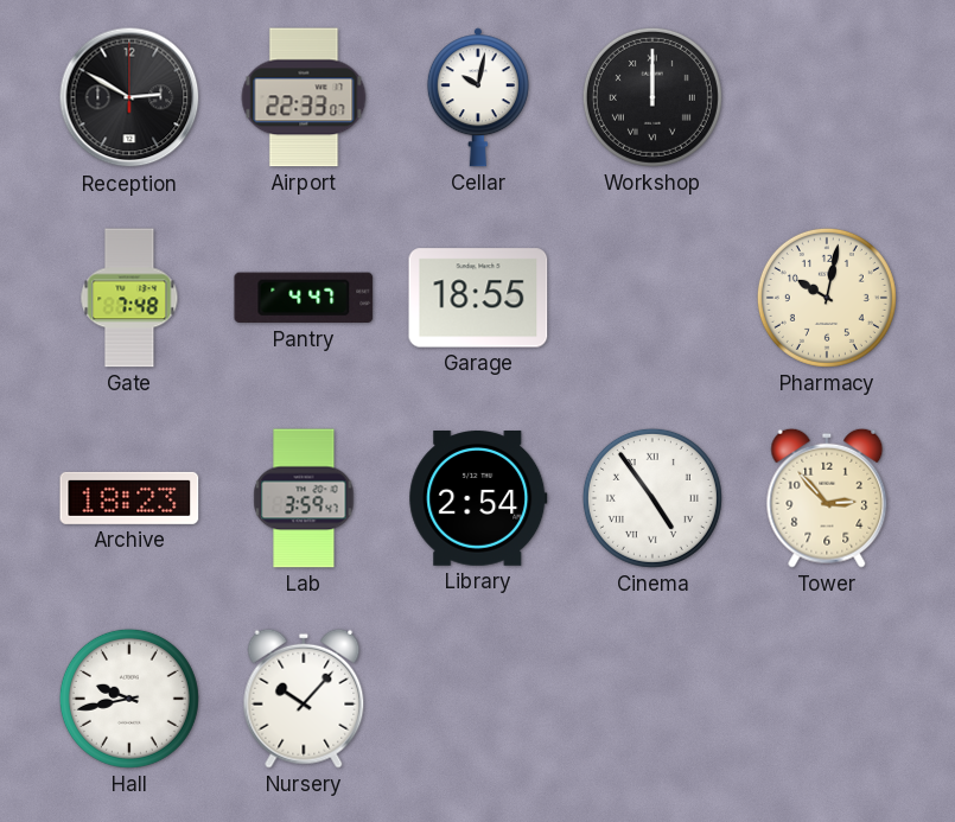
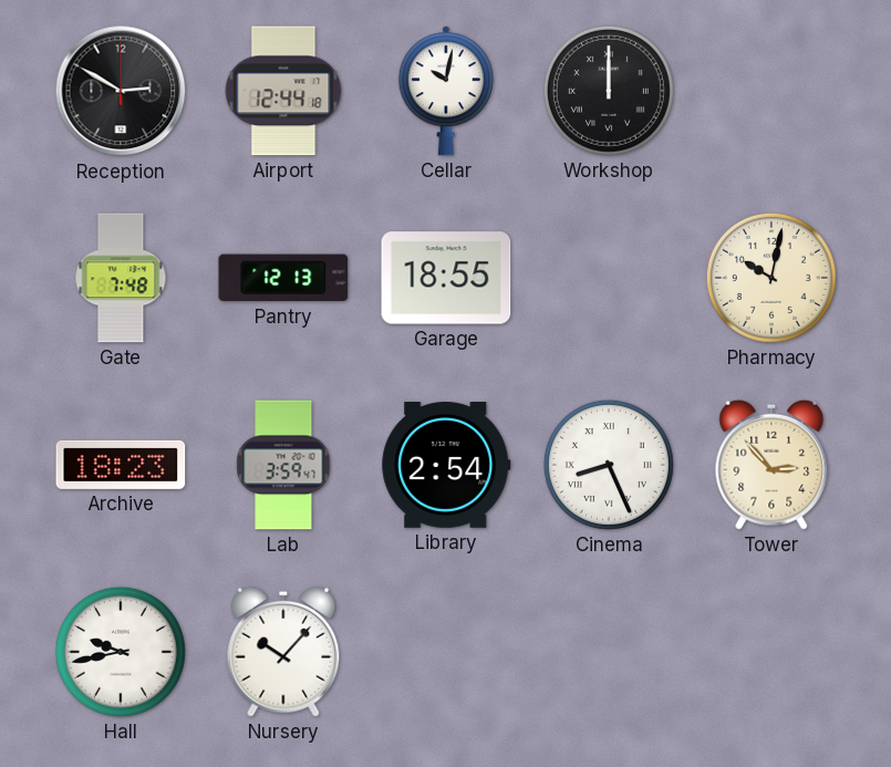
Airport: 22:33 -> 12:44
Pantry: 4:47 -> 12:13
Cinema: 4:54 -> 8:26
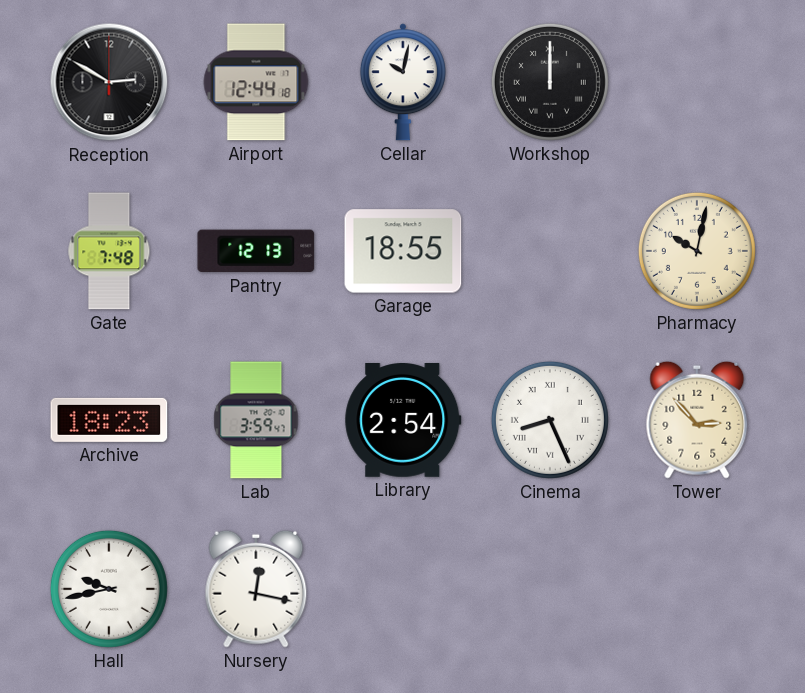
Nursery: 10:07 -> 12:17
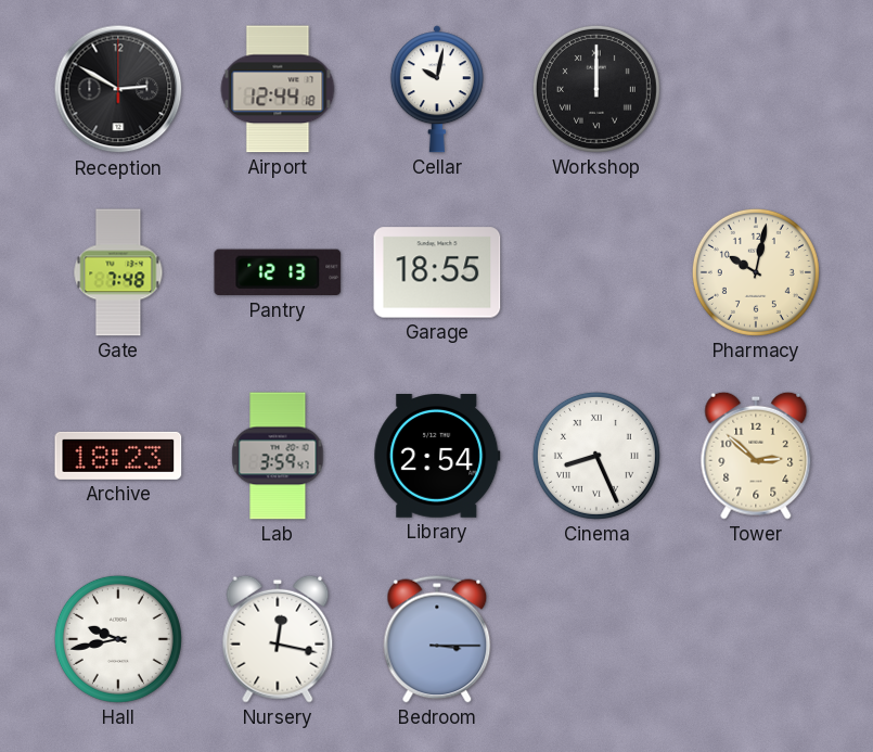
Tower: 2:53 -> 2:52
Bedroom: none -> 3:15
